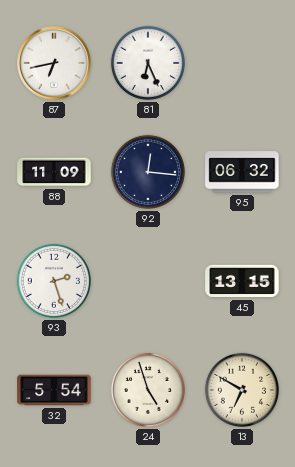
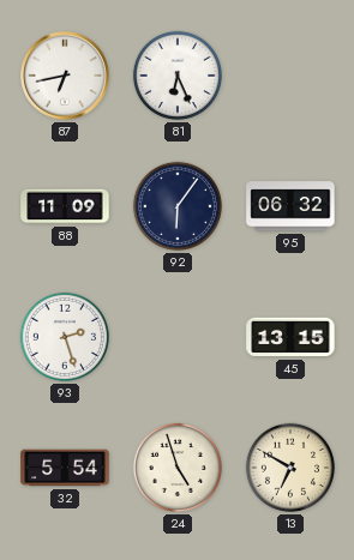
92: 12:16 -> 6:06
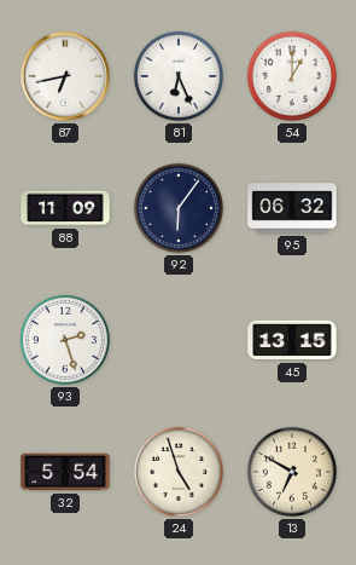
54: none -> 1:00
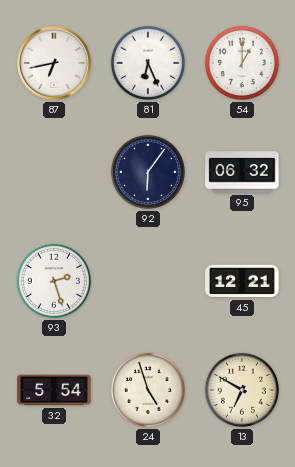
88: 11:09 -> none
45: 13:15 -> 12:21
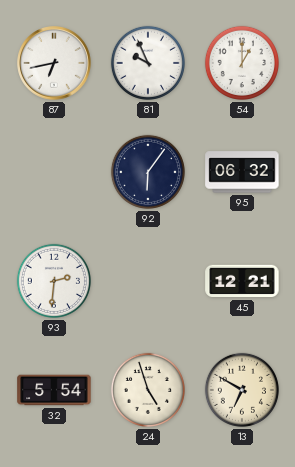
81: 6:26 -> 9:56
93: 2:27 -> 2:31
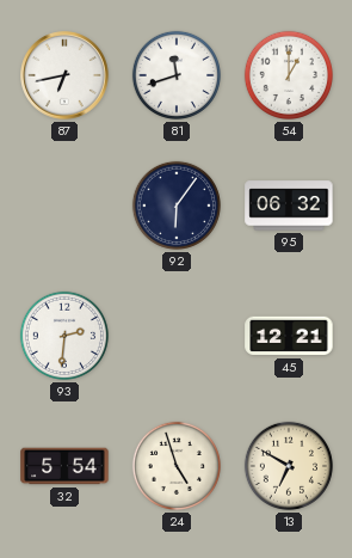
81: 9:56 -> 11:42
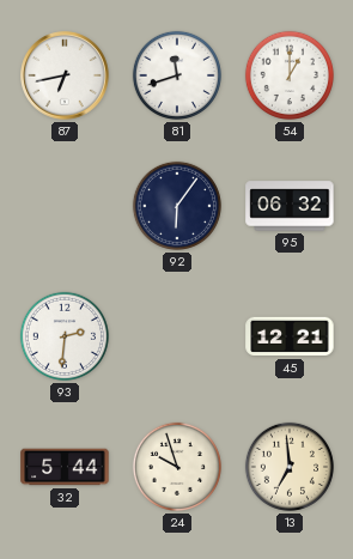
32: 5:54 -> 5:44
24: 4:57 -> 9:57
13: 6:50 -> 6:59
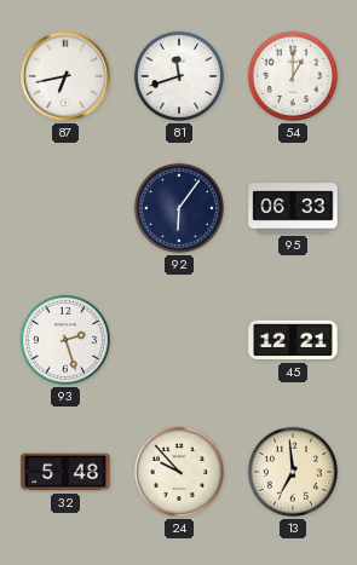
95: 06:32 -> 06:33
93: 2:31 -> 2:27
32: 5:44 -> 5:48
24: 9:57 -> 9:53
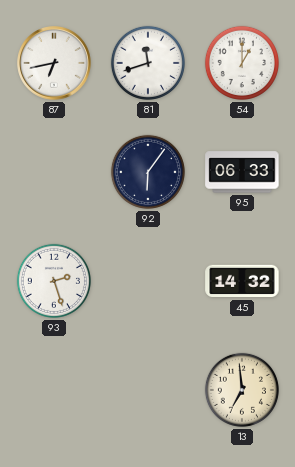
45: 12:21 -> 14:32
32: 5:48 -> none
24: 9:53 -> none
